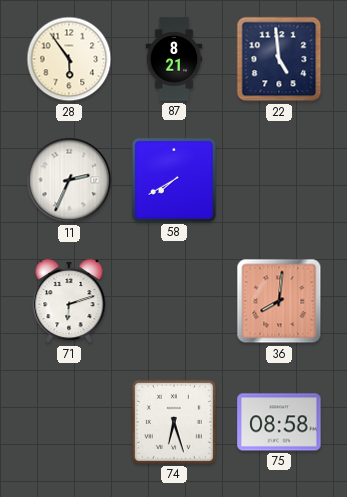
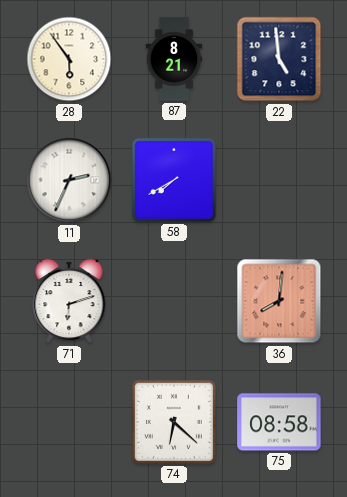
74: 6:27 -> 6:22
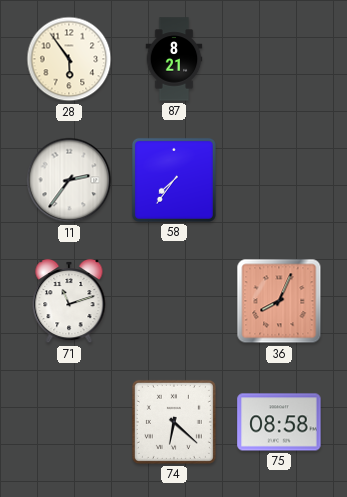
22: 4:59 -> none
11: 2:34 -> 2:36
58: 7:40 -> 7:36
71: 6:12 -> 11:12
36: 8:01 -> 8:04
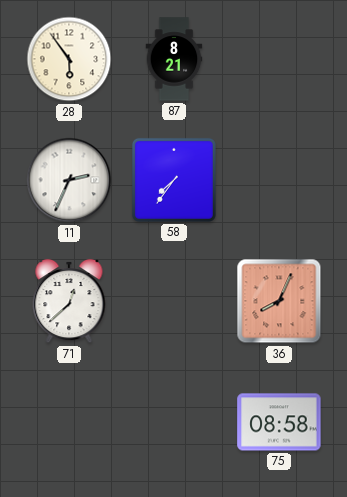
11: 2:36 -> 2:34
71: 11:12 -> 12:38
74: 6:22 -> none
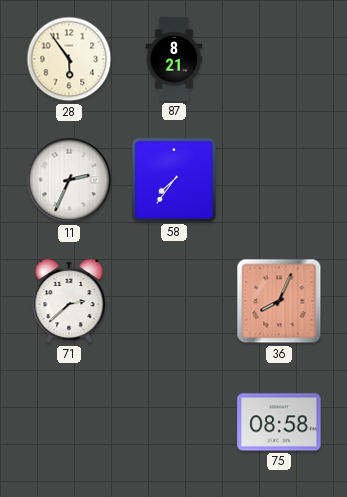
71: 12:38 -> 2:38
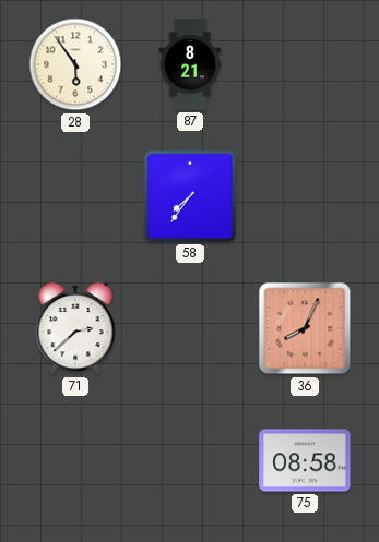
11: 2:34 -> none
